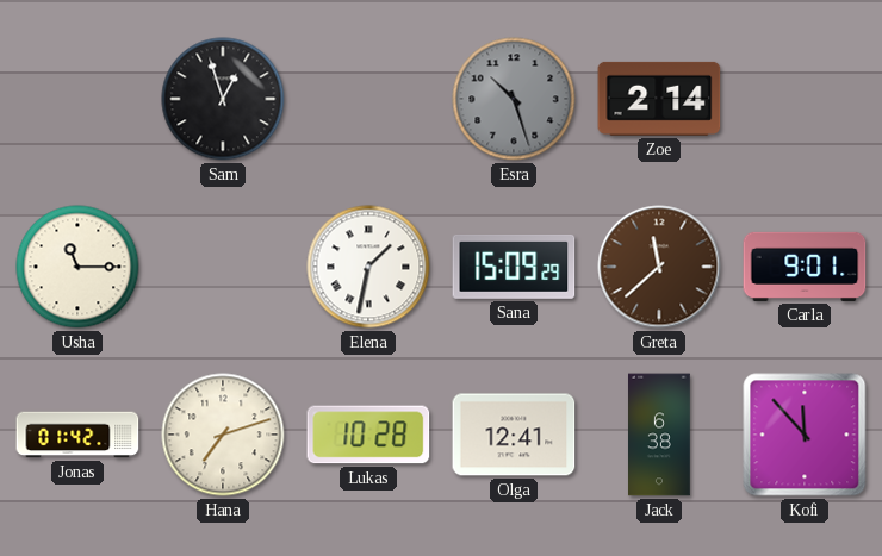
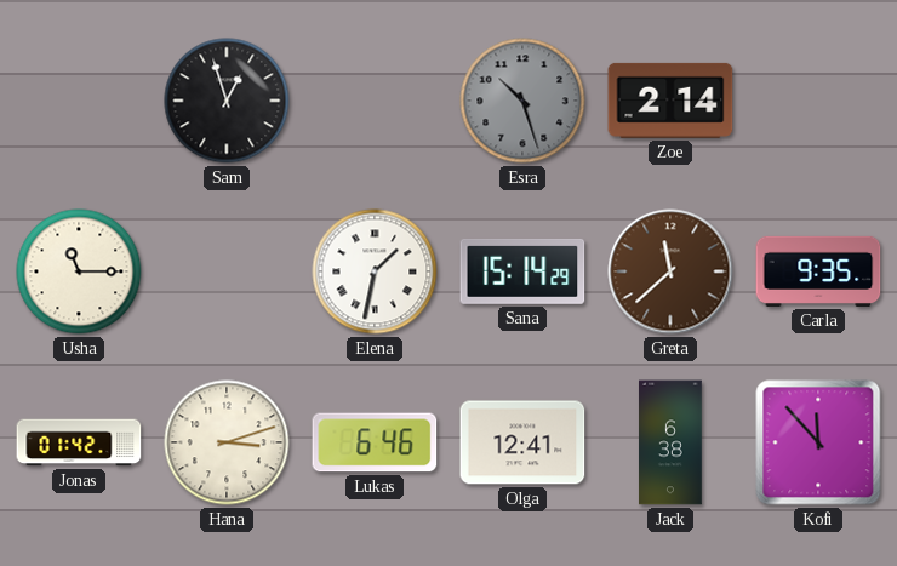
Sana: 15:09 -> 15:14
Carla: 9:01 -> 9:35
Hana: 7:12 -> 3:12
Lukas: 10:28 -> 6:46
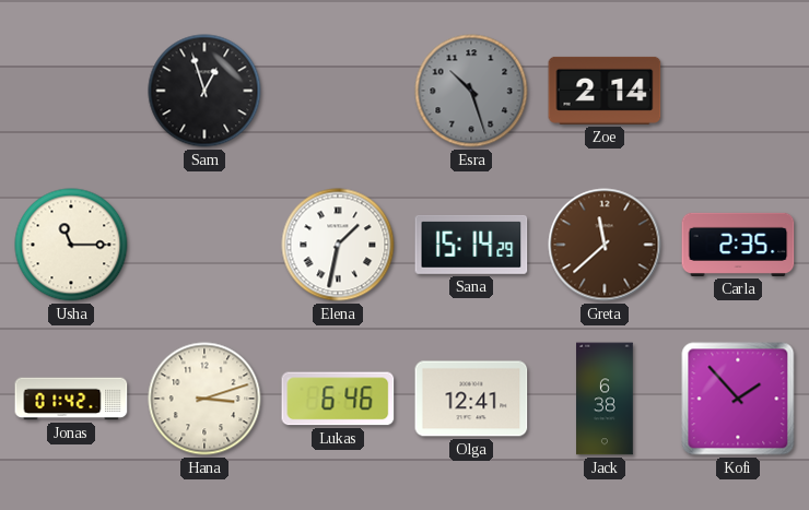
Carla: 9:35 -> 2:35
Kofi: 11:53 -> 1:53
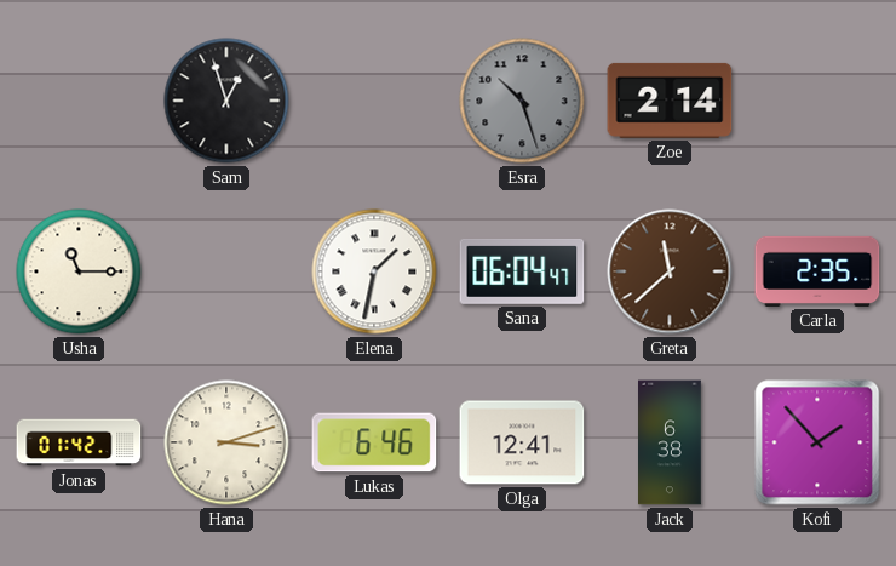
Sana: 15:14 -> 06:04
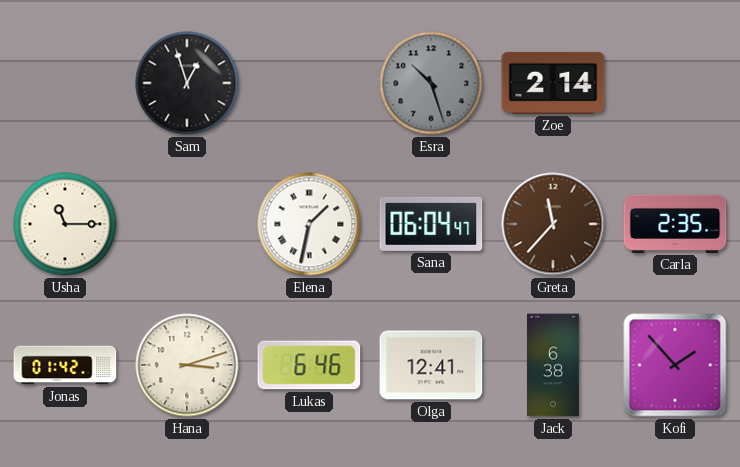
Greta: 11:38 -> 11:37
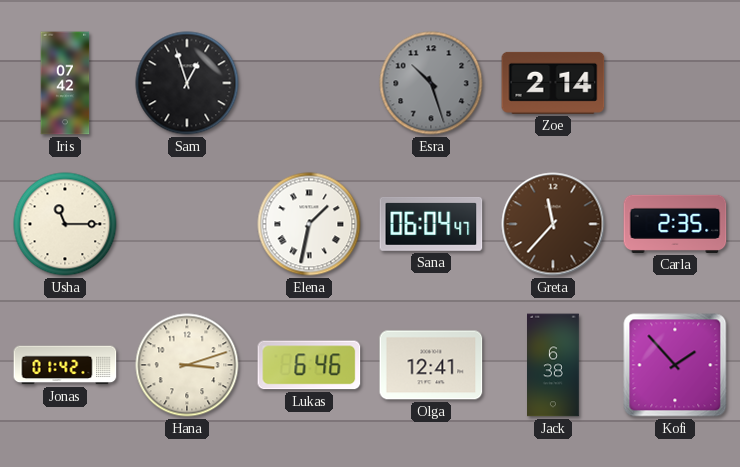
Iris: none -> 07:42
